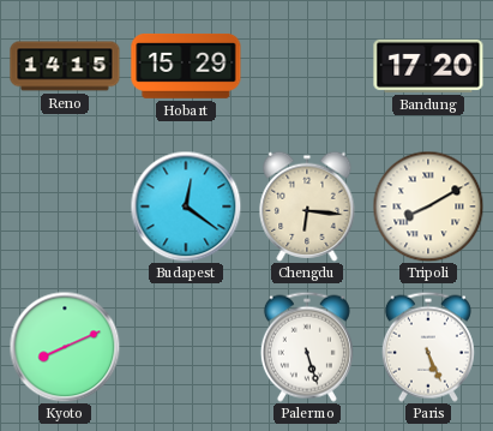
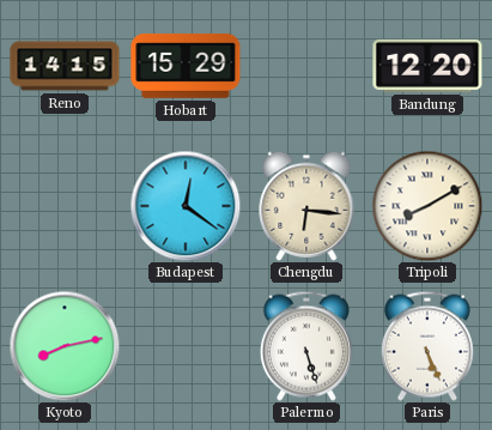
Bandung: 17:20 -> 12:20
Kyoto: 8:11 -> 8:13
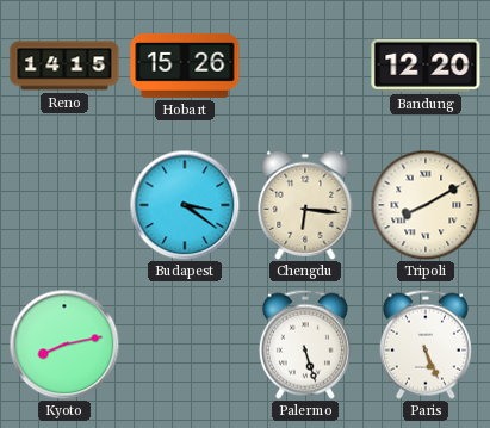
Hobart: 15:29 -> 15:26
Budapest: 12:21 -> 3:21
